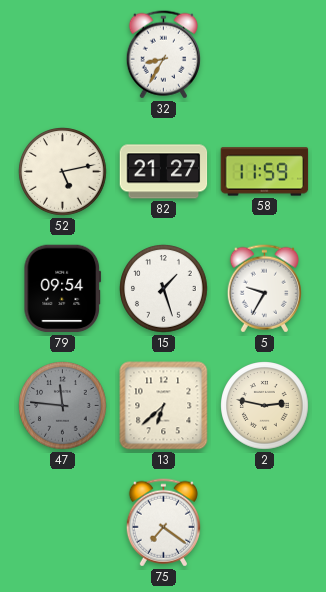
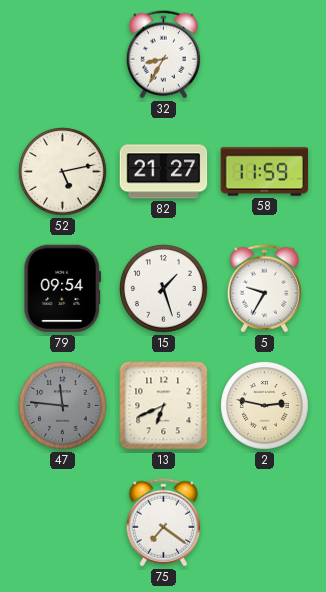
13: 6:38 -> 6:41
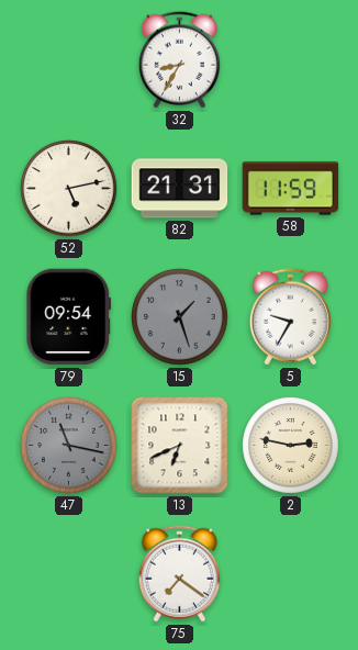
82: 21:27 -> 21:31
15 dial: white -> grey
47: 11:46 -> 11:17
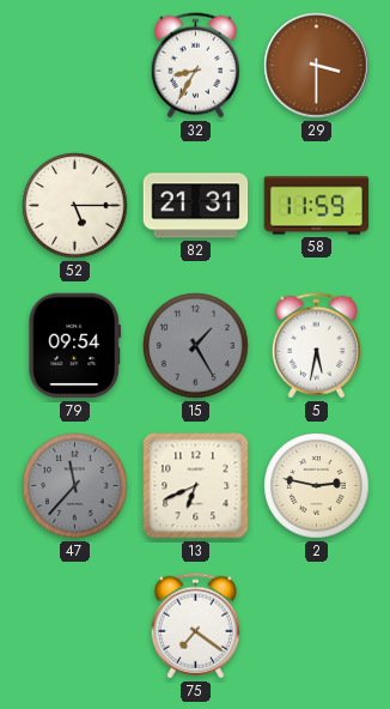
29: none -> 3:30
52: 5:13 -> 5:15
15: 1:27 -> 1:25
5: 9:35 -> 5:32
47: 11:17 -> 11:37
